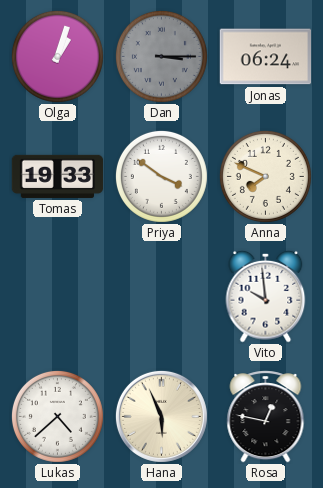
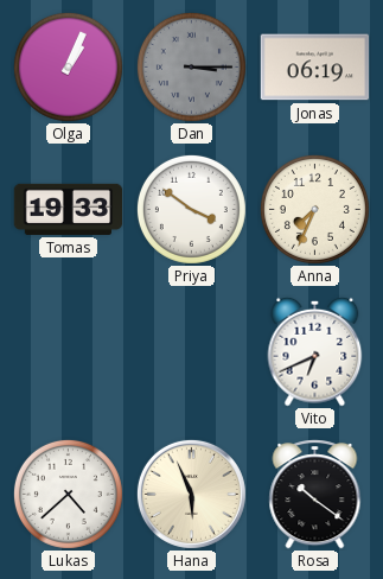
Olga: 1:03 -> 1:04
Jonas: 06:24 -> 06:19
Anna: 7:49 -> 7:34
Vito: 9:59 -> 6:41
Rosa: 12:47 -> 10:21
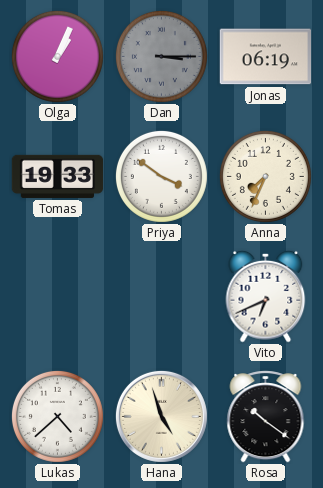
Hana: 5:56 -> 4:57
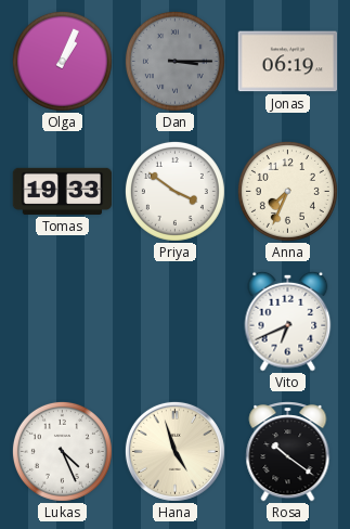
Lukas: 4:38 -> 4:26
